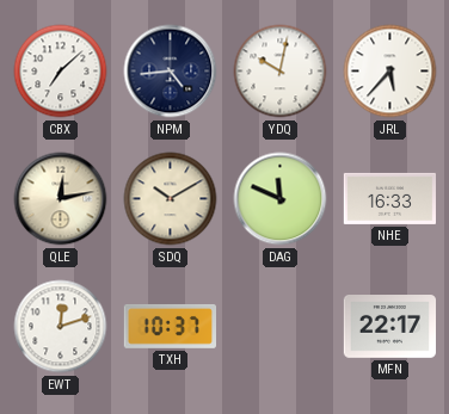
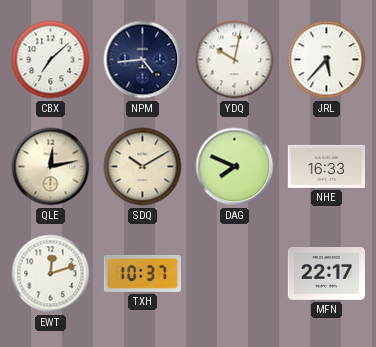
DAG: 11:49 -> 7:49
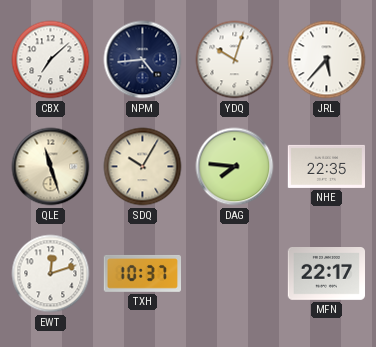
YDQ: 10:02 -> 10:03
QLE: 12:13 -> 11:27
SDQ: 10:10 -> 10:05
DAG: 7:49 -> 7:46
NHE: 16:33 -> 22:35
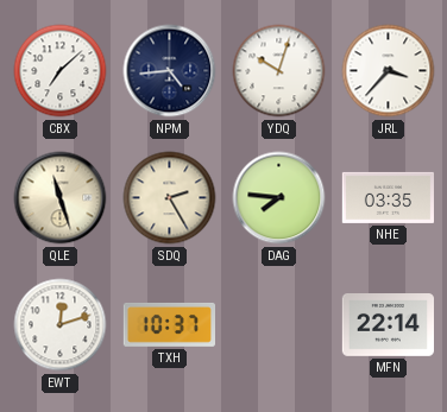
JRL: 5:37 -> 3:37
SDQ: 10:05 -> 2:25
NHE: 22:35 -> 03:35
MFN: 22:17 -> 22:14
